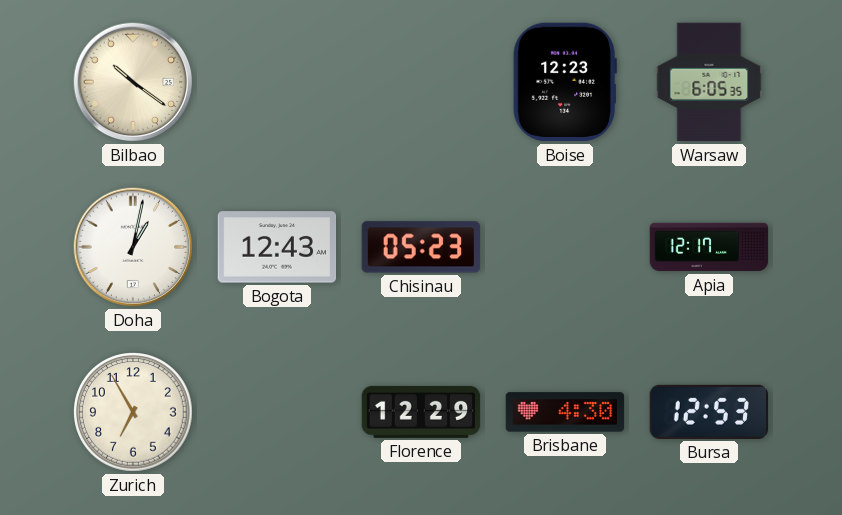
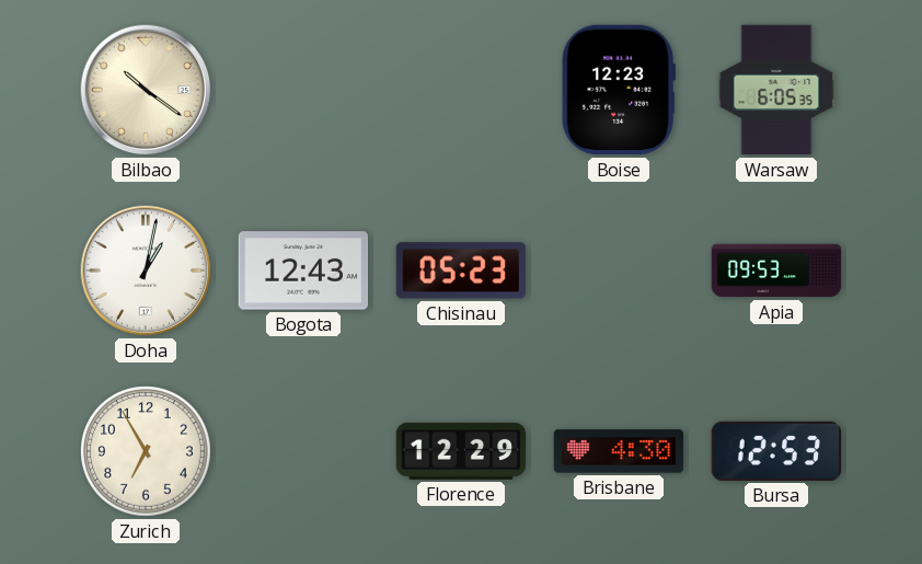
Apia: 12:17 -> 09:53
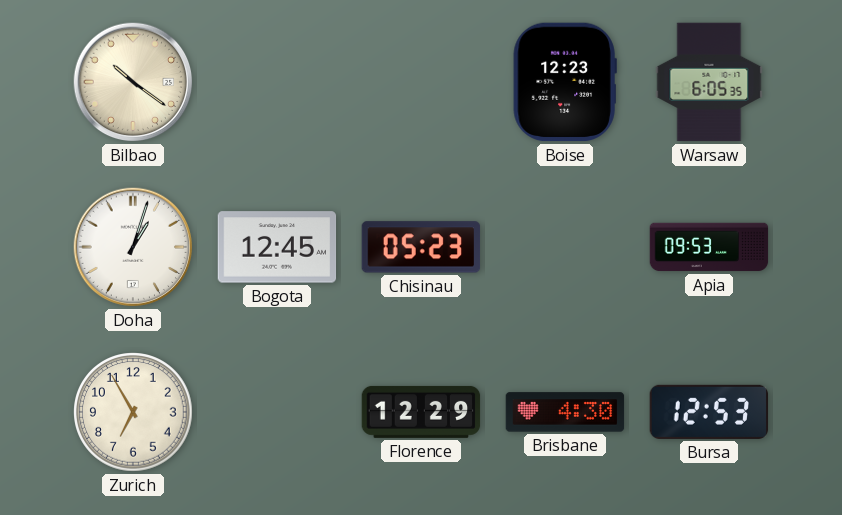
Doha: 1:02 -> 1:03
Bogota: 12:43 -> 12:45
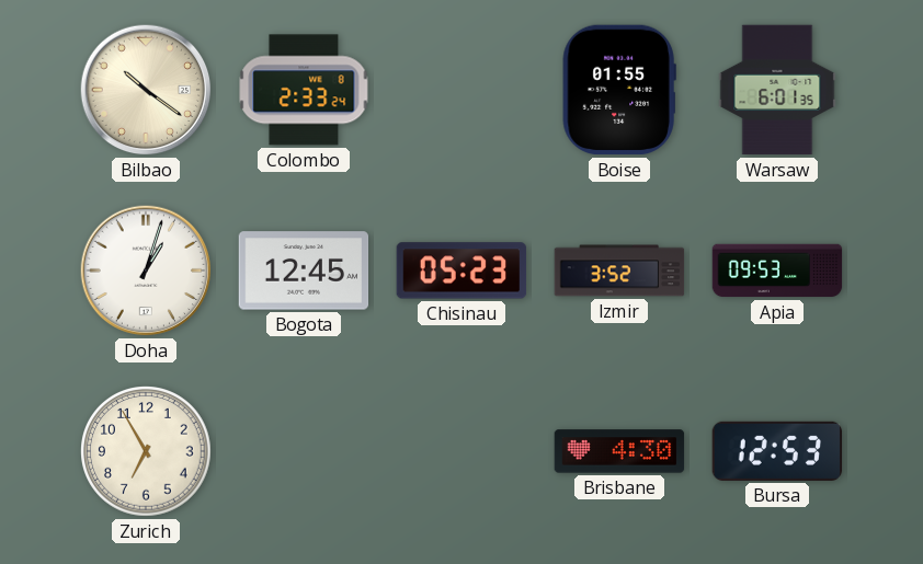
Colombo: none -> 2:33
Boise: 12:23 -> 01:55
Warsaw: 6:05 -> 6:01
Izmir: none -> 3:52
Florence: 12:29 -> none
